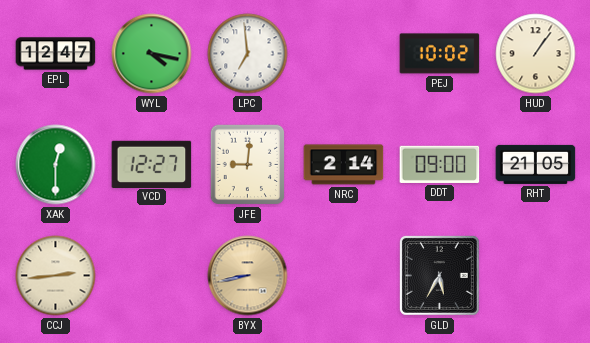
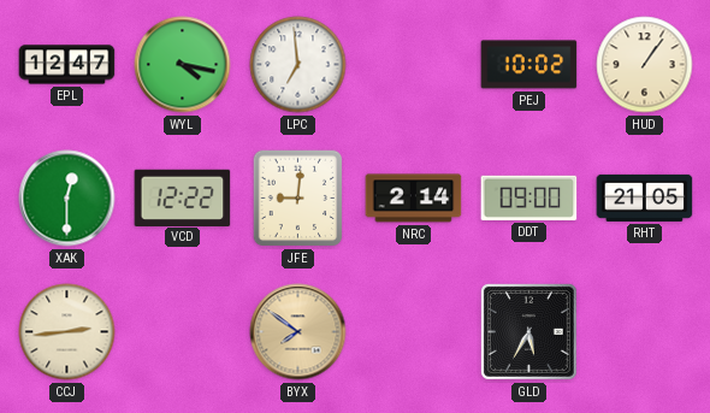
VCD: 12:27 -> 12:22
BYX: 8:43 -> 7:51
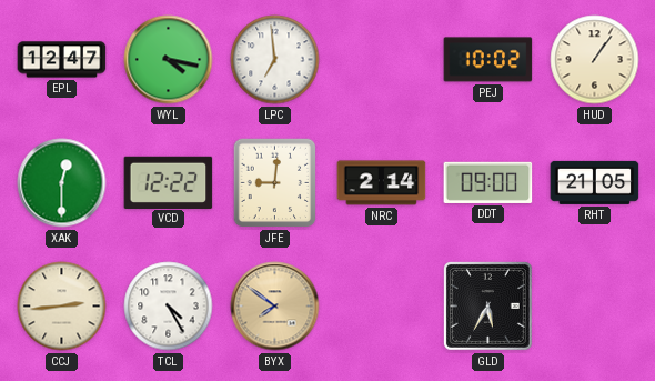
TCL: none -> 4:25
